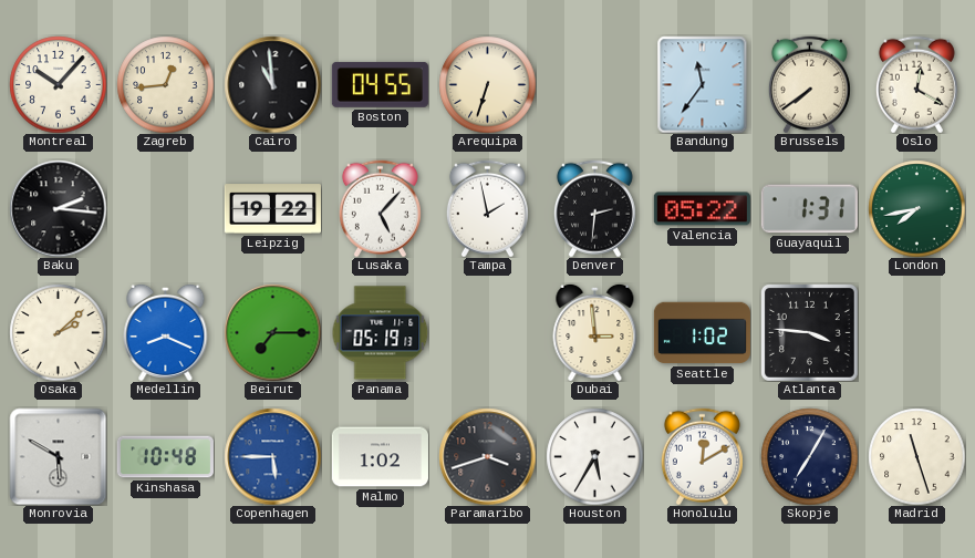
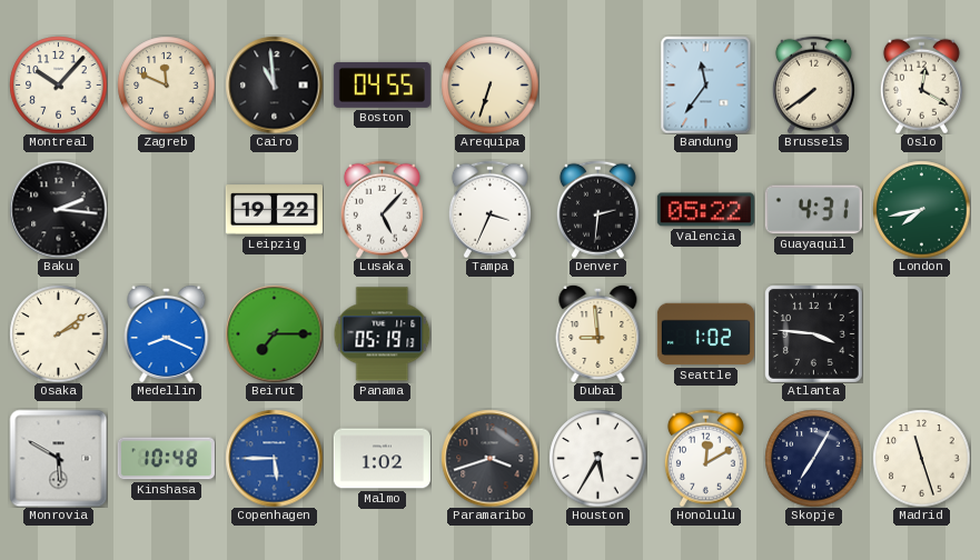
Zagreb: 12:44 -> 11:49
Tampa: 1:58 -> 3:34
Guayaquil: 1:31 -> 4:31
Osaka: 2:08 -> 2:09
Dubai: 2:59 -> 8:59
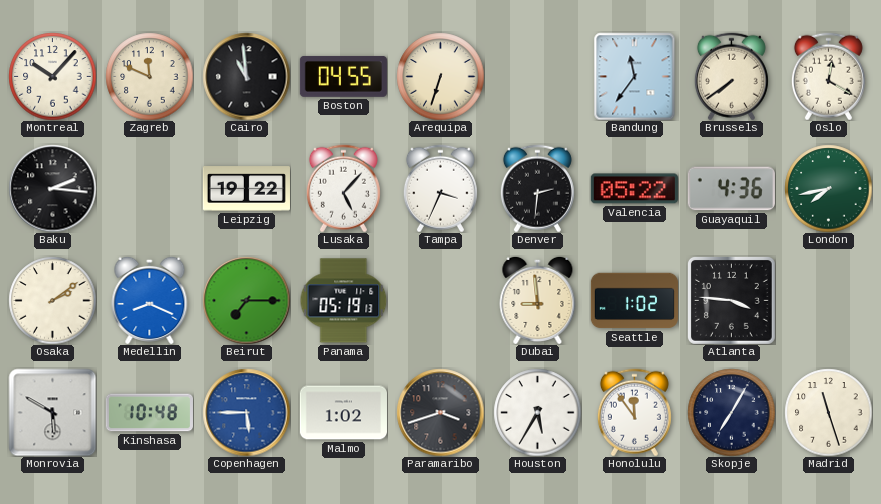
Guayaquil: 4:31 -> 4:36
Honolulu: 12:10 -> 11:54
